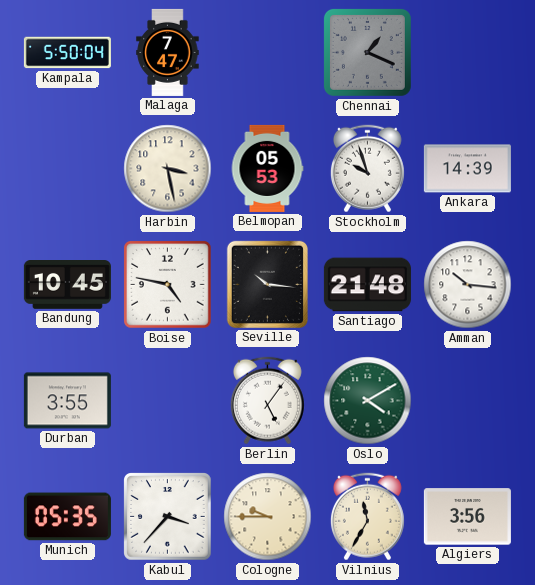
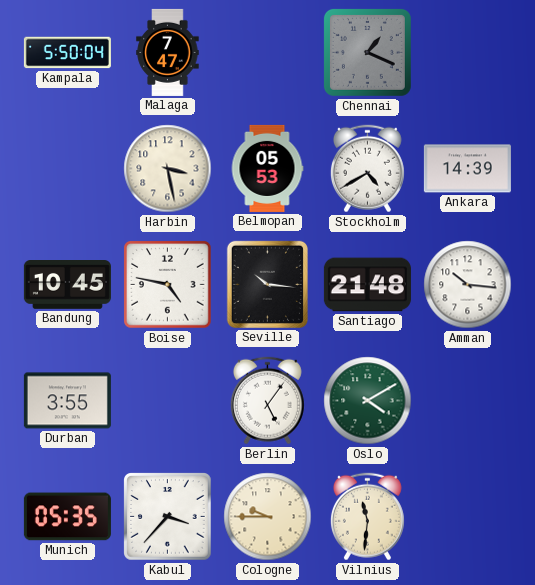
Stockholm: 9:57 -> 4:40
Vilnius: 11:35 -> 11:31
Algiers: 3:56 -> none
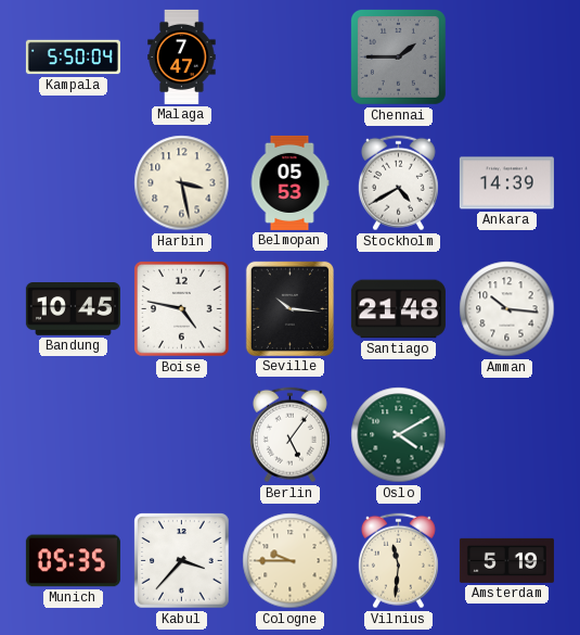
Chennai: 1:19 -> 1:45
Durban: 3:55 -> none
Amsterdam: none -> 5:19
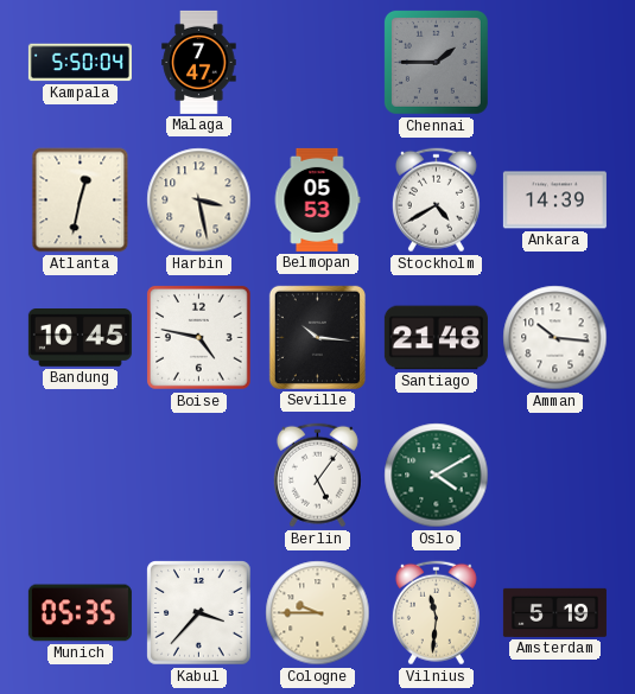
Atlanta: none -> 12:32
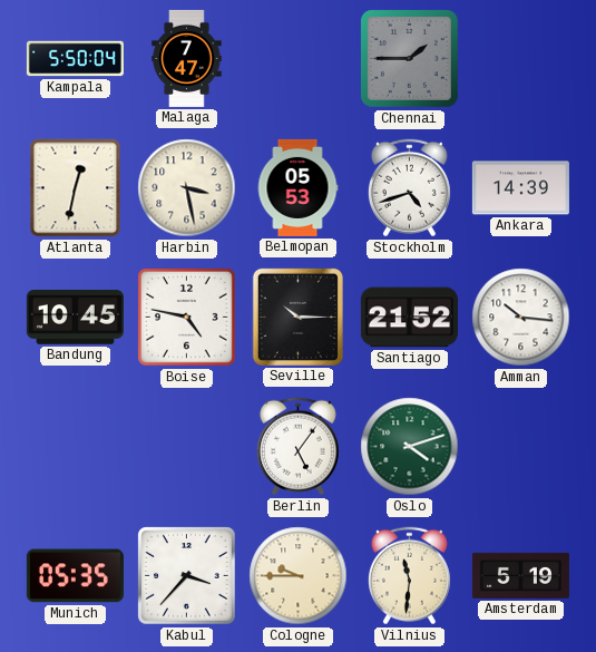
Stockholm: 4:40 -> 4:42
Seville: 10:16 -> 10:15
Santiago: 21:48 -> 21:52
Oslo: 4:10 -> 4:12
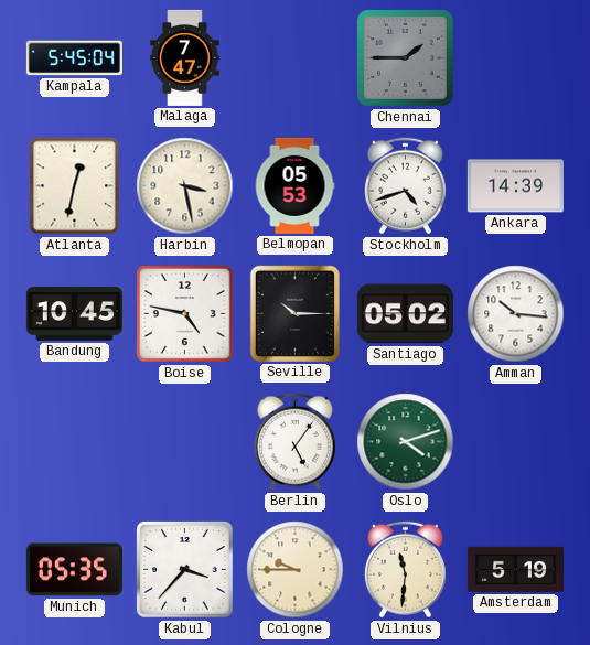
Kampala: 5:50 -> 5:45
Santiago: 21:52 -> 05:02
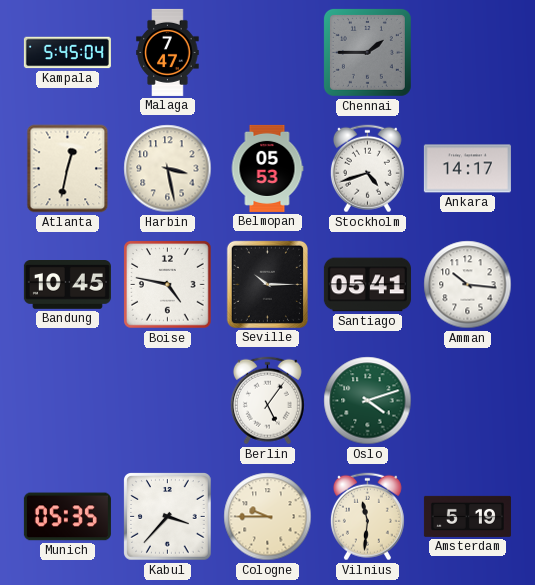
Ankara: 14:39 -> 14:17
Santiago: 05:02 -> 05:41
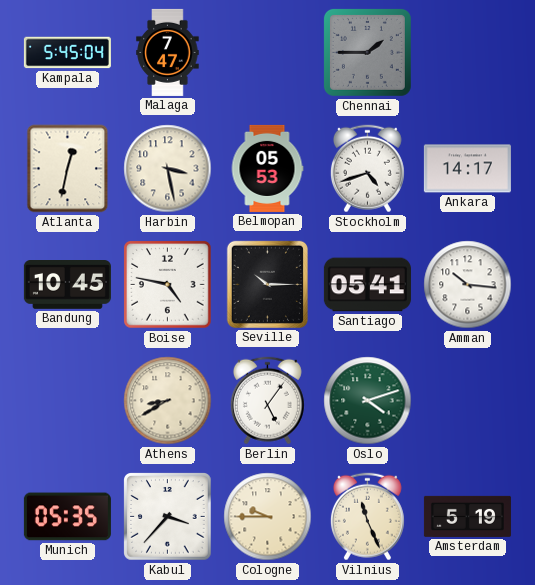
Athens: none -> 8:40
Vilnius: 11:31 -> 11:26
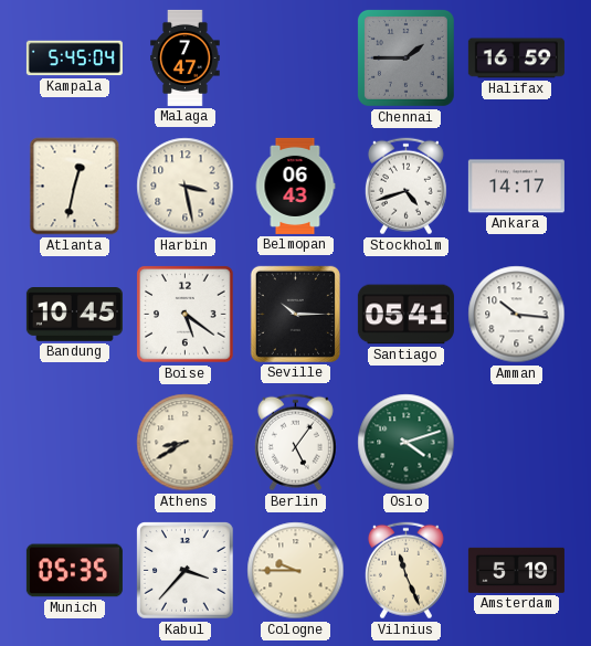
Halifax: none -> 16:59
Belmopan: 05:53 -> 06:43
Boise: 4:47 -> 5:21
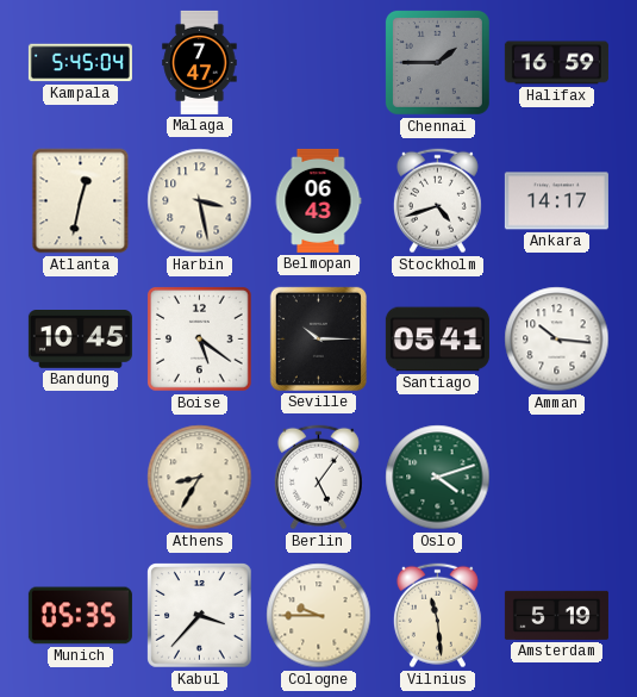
Athens: 8:40 -> 8:35
Vilnius: 11:26 -> 11:29
